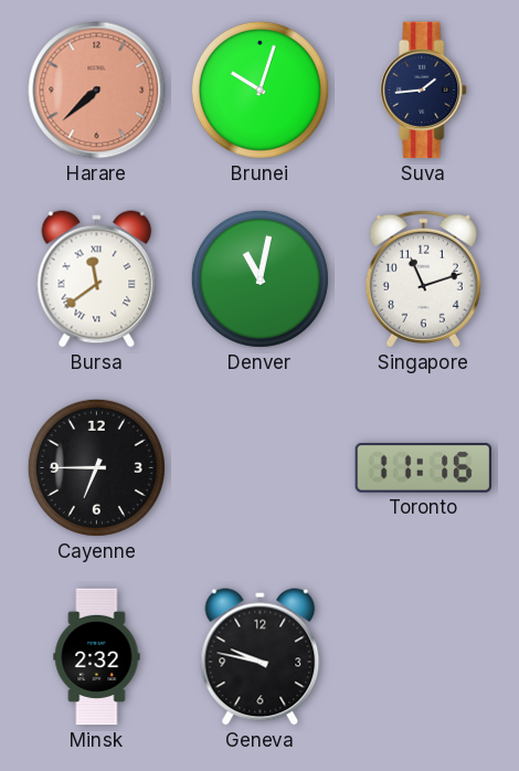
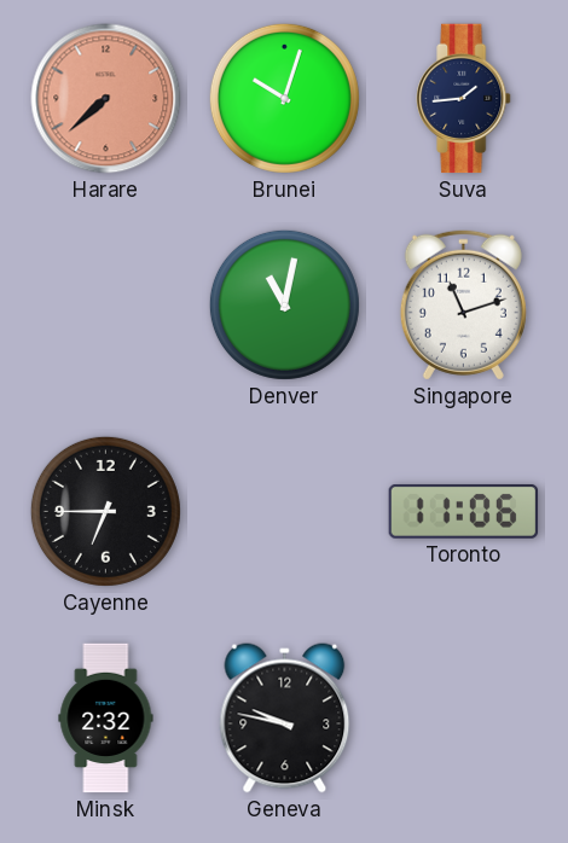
Bursa: 11:39 -> none
Toronto: 11:16 -> 11:06
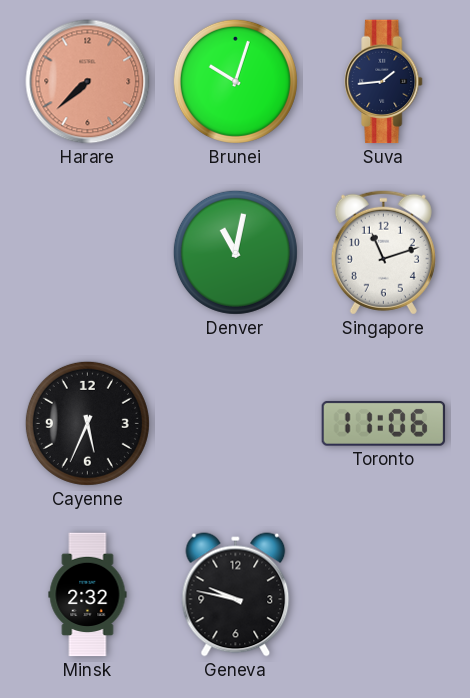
Cayenne: 6:45 -> 5:34
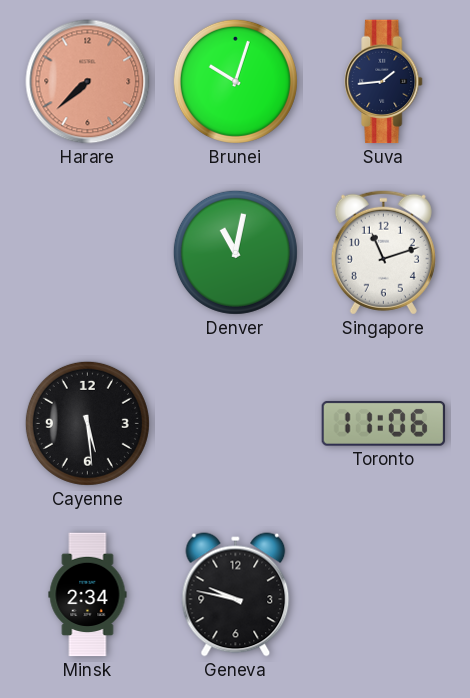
Cayenne: 5:34 -> 5:29
Minsk: 2:32 -> 2:34
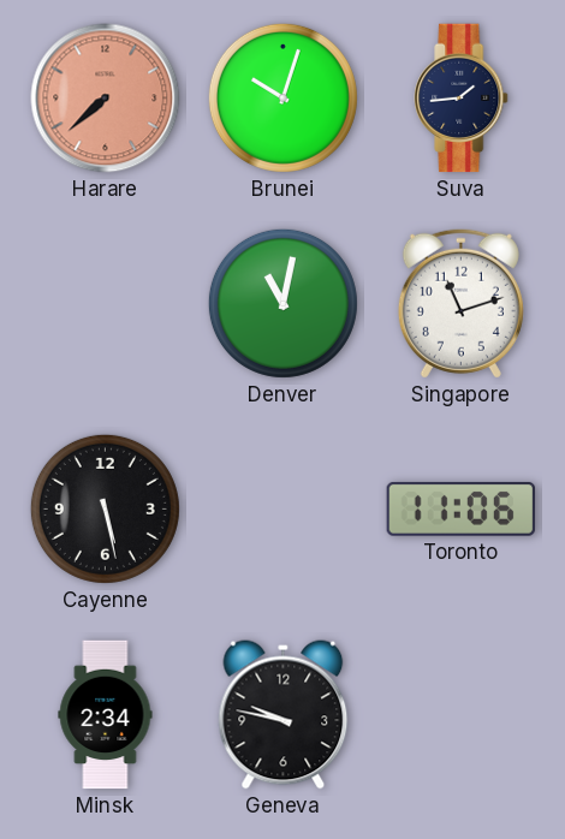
Cayenne: 5:29 -> 5:28
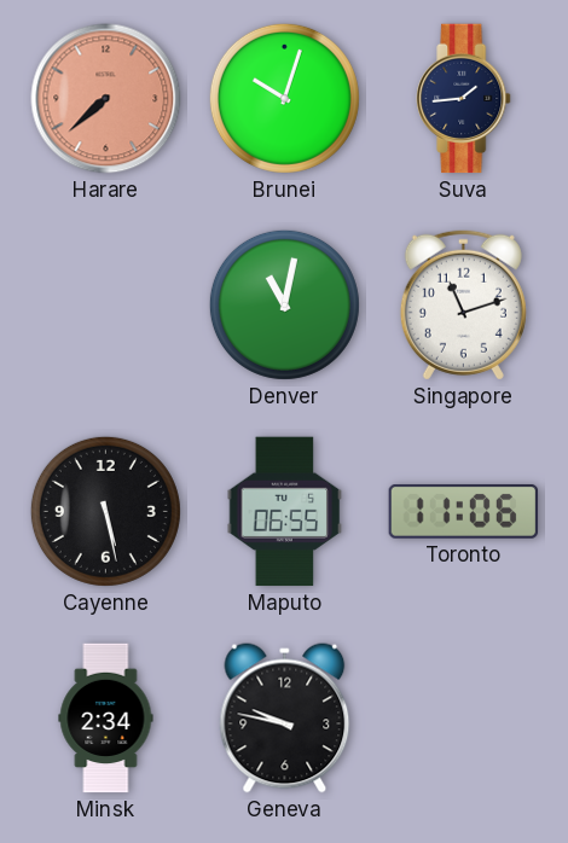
Maputo: none -> 06:55
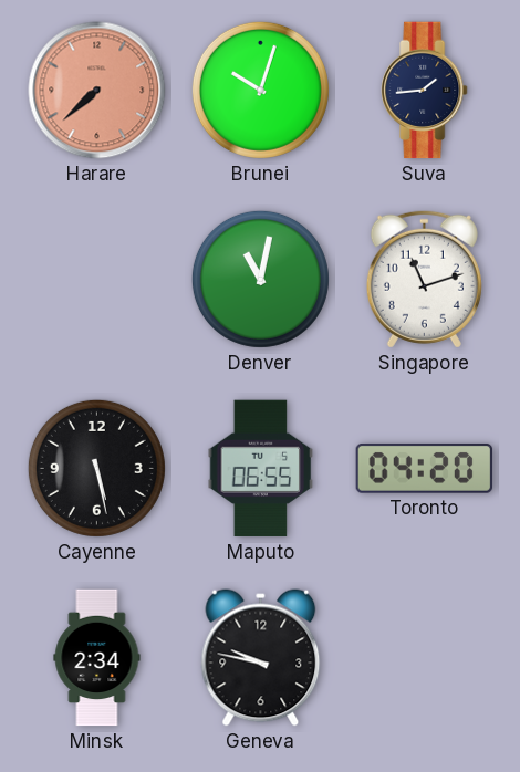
Toronto: 11:06 -> 04:20
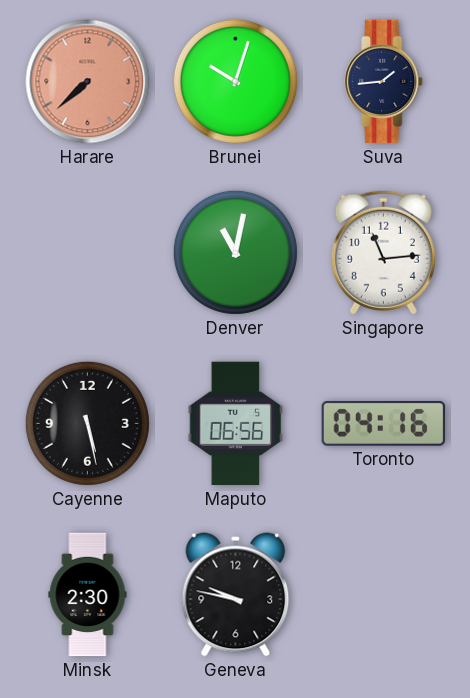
Singapore: 11:12 -> 11:14
Maputo: 06:55 -> 06:56
Toronto: 04:20 -> 04:16
Minsk: 2:34 -> 2:30
